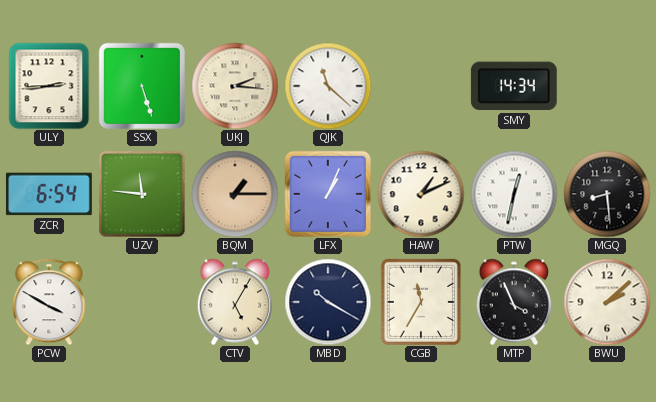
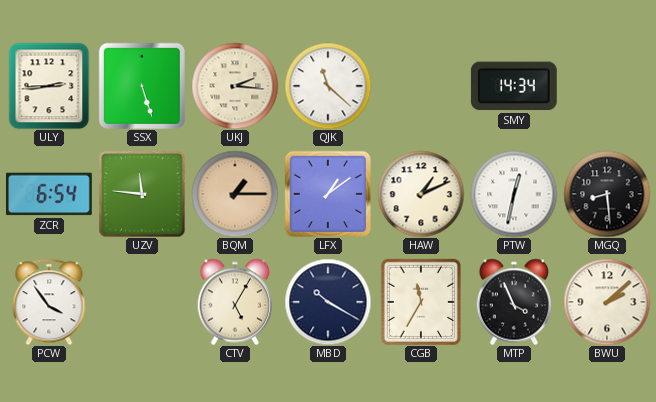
LFX: 1:04 -> 1:09
PCW: 3:50 -> 3:54
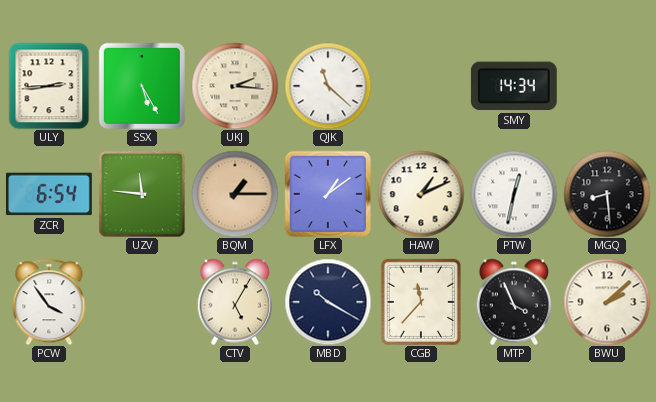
SSX: 5:27 -> 5:25
CGB: 11:35 -> 11:37
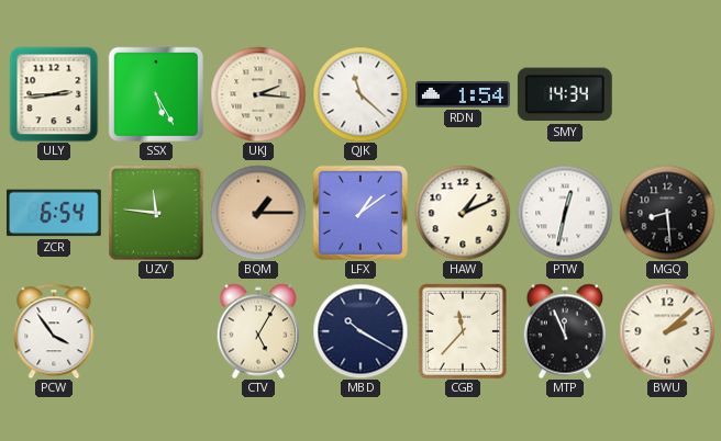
RDN: none -> 1:54
MTP: 3:56 -> 11:56
